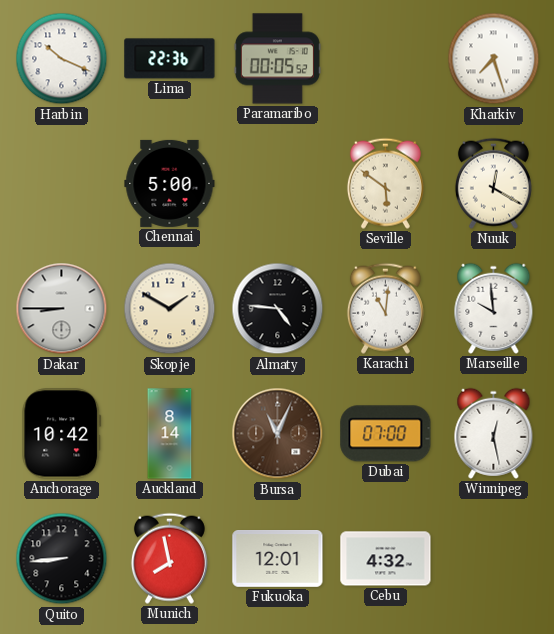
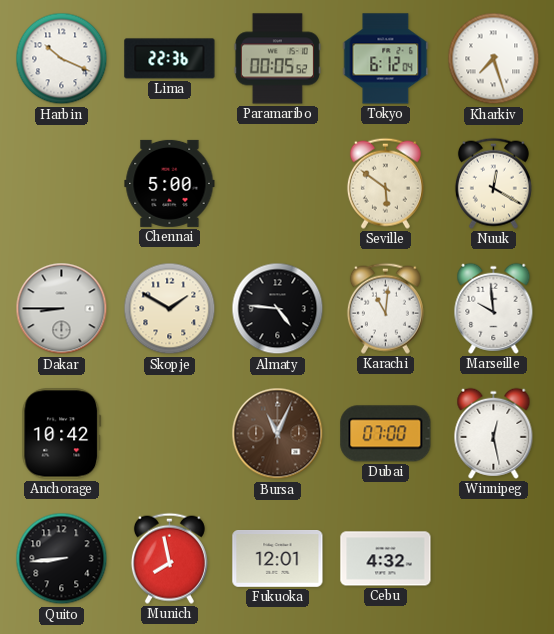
Tokyo: none -> 6:12
Auckland: 8:14 -> none
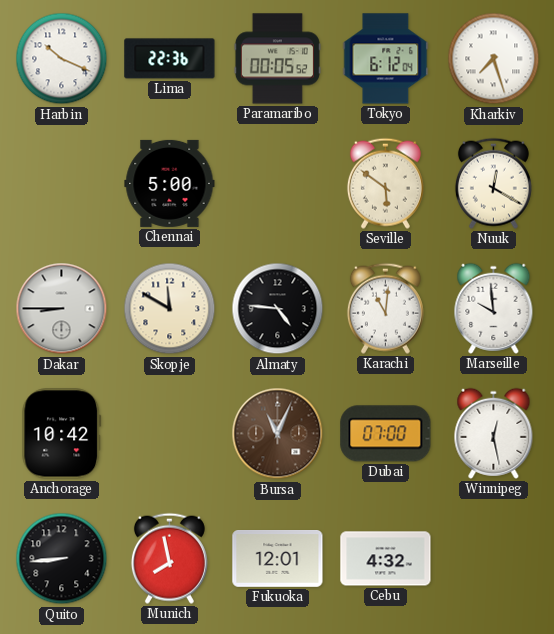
Skopje: 1:50 -> 11:50
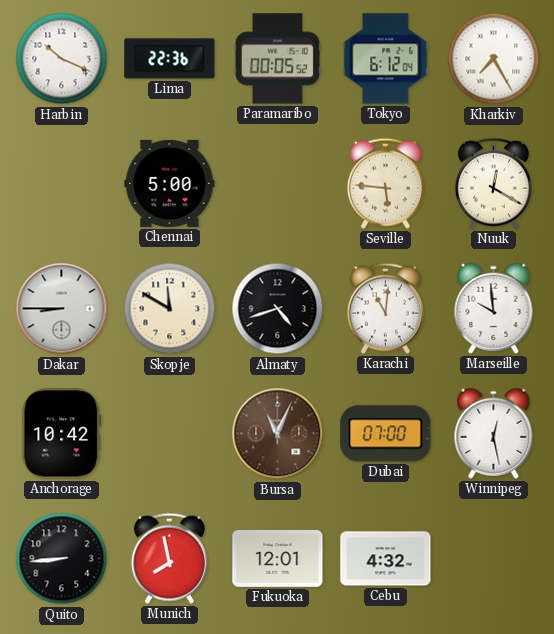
Kharkiv: 7:27 -> 7:25
Seville: 5:51 -> 5:46
Almaty: 4:46 -> 4:42
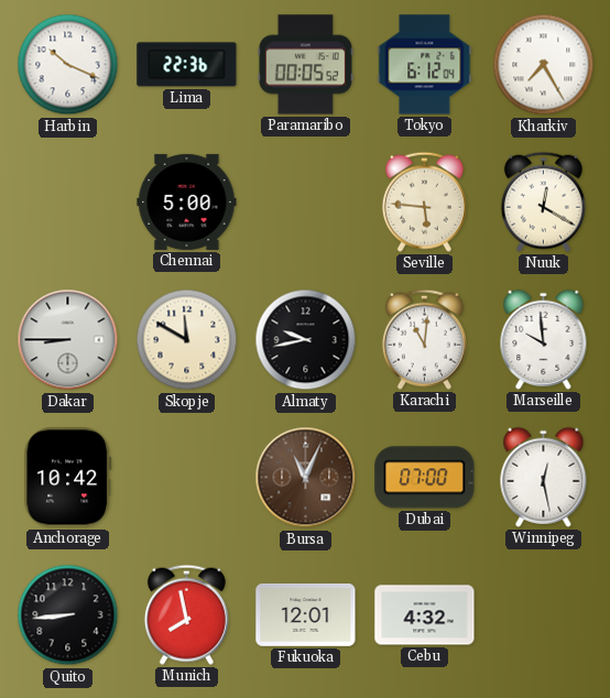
Almaty: 4:42 -> 9:43
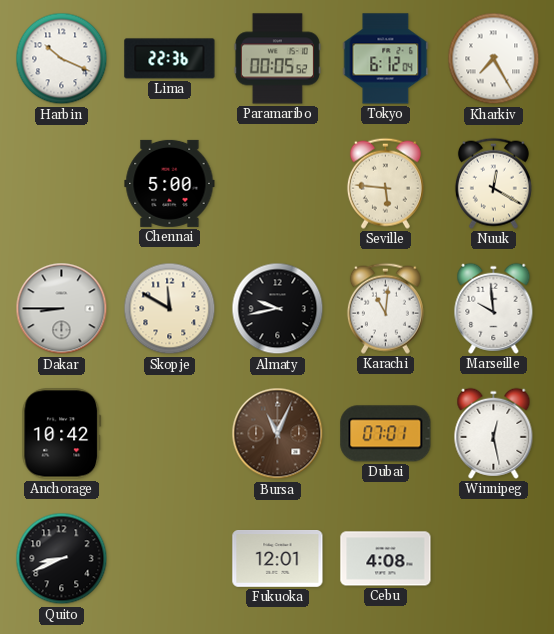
Dubai: 07:00 -> 07:01
Quito: 8:44 -> 8:41
Munich: 7:58 -> none
Cebu: 4:32 -> 4:08
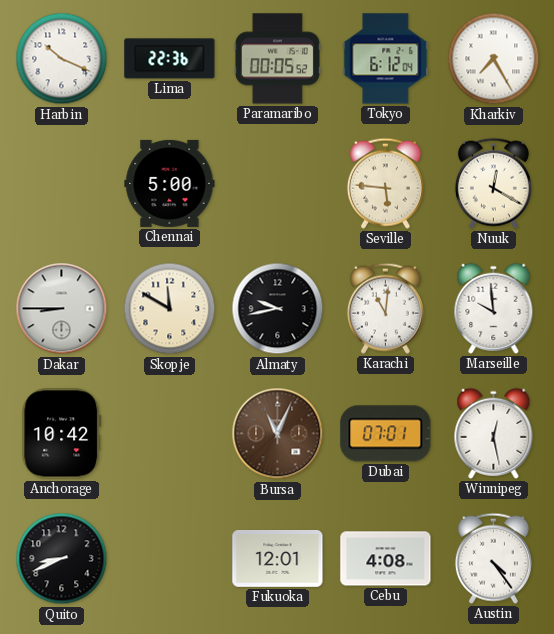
Austin: none -> 4:24
